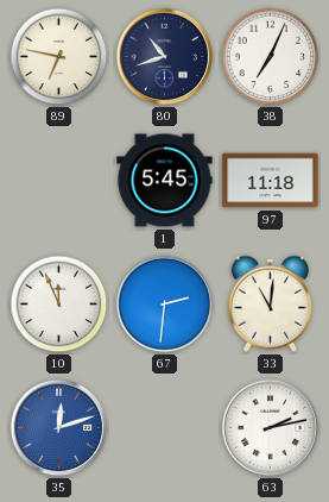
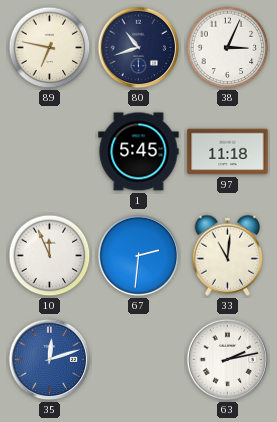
38: 7:04 -> 3:04
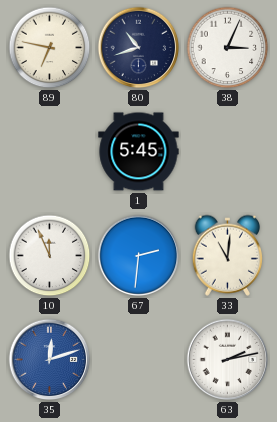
97: 11:18 -> none
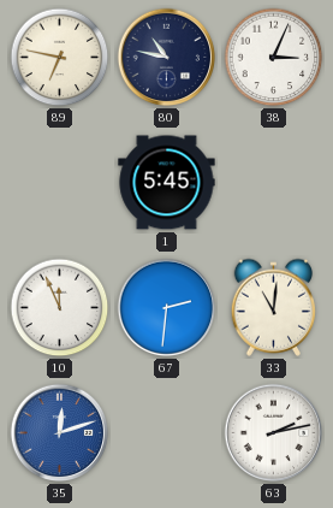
80: 10:42 -> 10:47
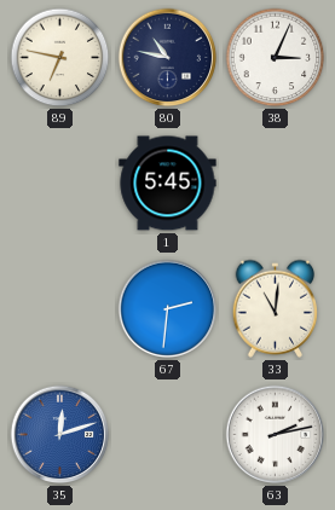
10: 11:56 -> none
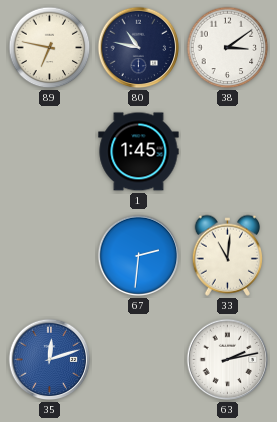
38: 3:04 -> 3:09
1: 5:45 -> 1:45
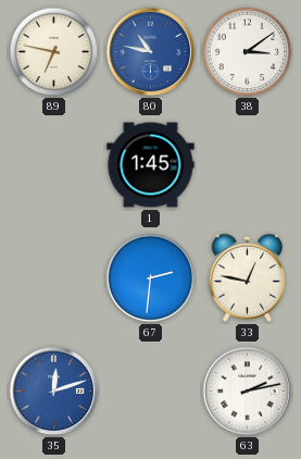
80 dial: navy -> blue
33: 11:01 -> 12:47
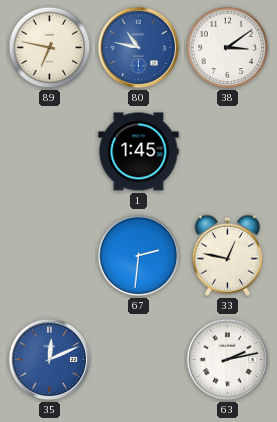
35: 12:12 -> 12:11
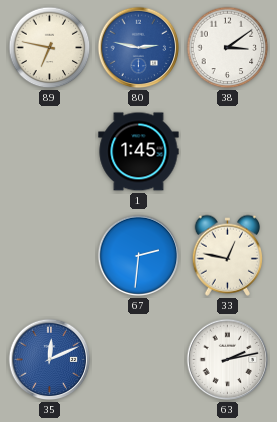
80: 10:47 -> 2:47
